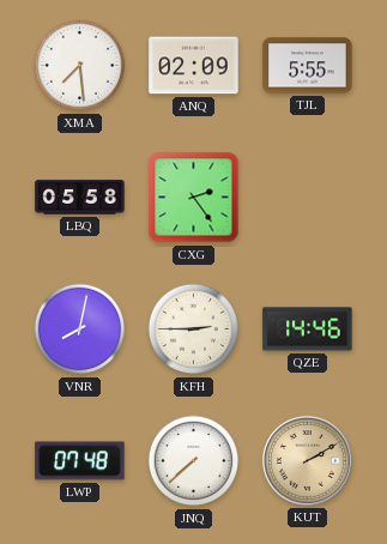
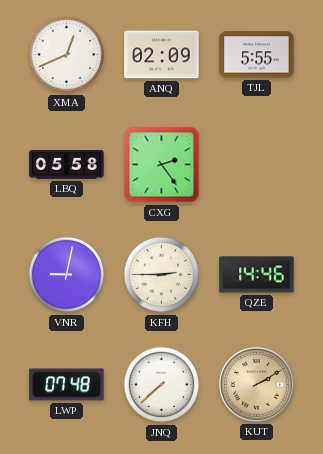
XMA: 7:29 -> 12:41
VNR: 8:02 -> 9:02
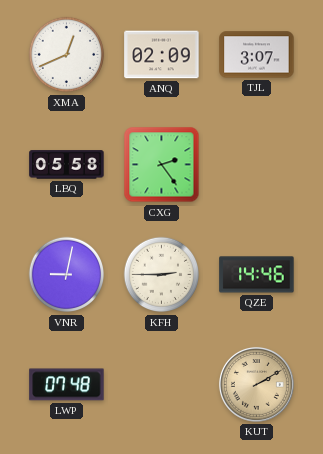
TJL: 5:55 -> 3:07
JNQ: 7:38 -> none
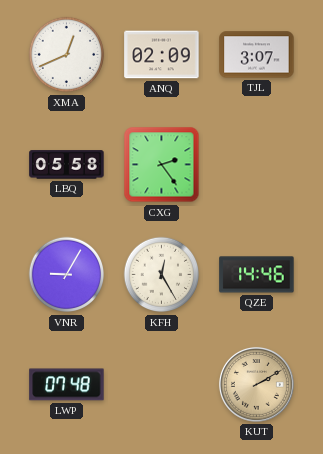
VNR: 9:02 -> 9:05
KFH: 2:45 -> 12:25
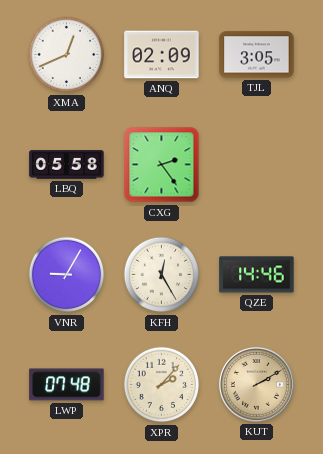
TJL: 3:07 -> 3:05
XPR: none -> 2:07
